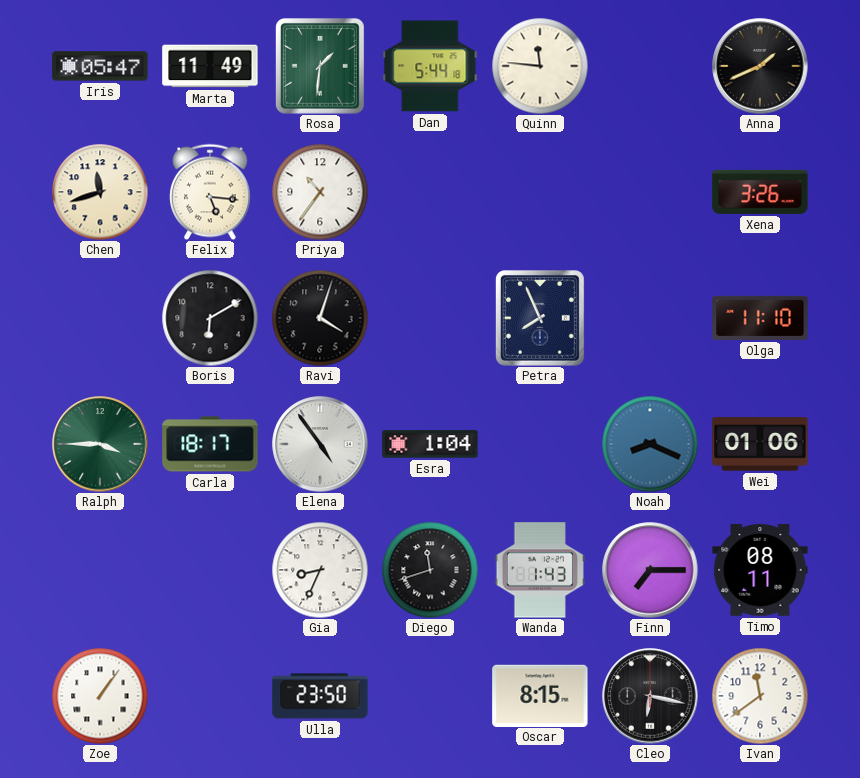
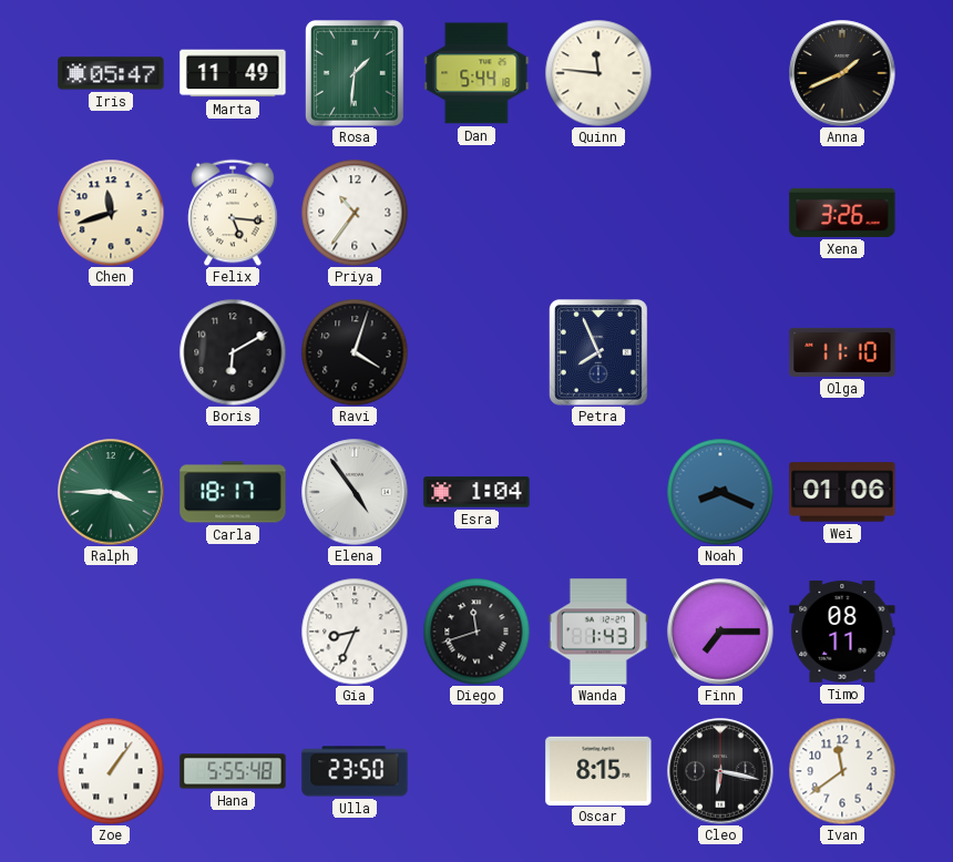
Hana: none -> 5:55
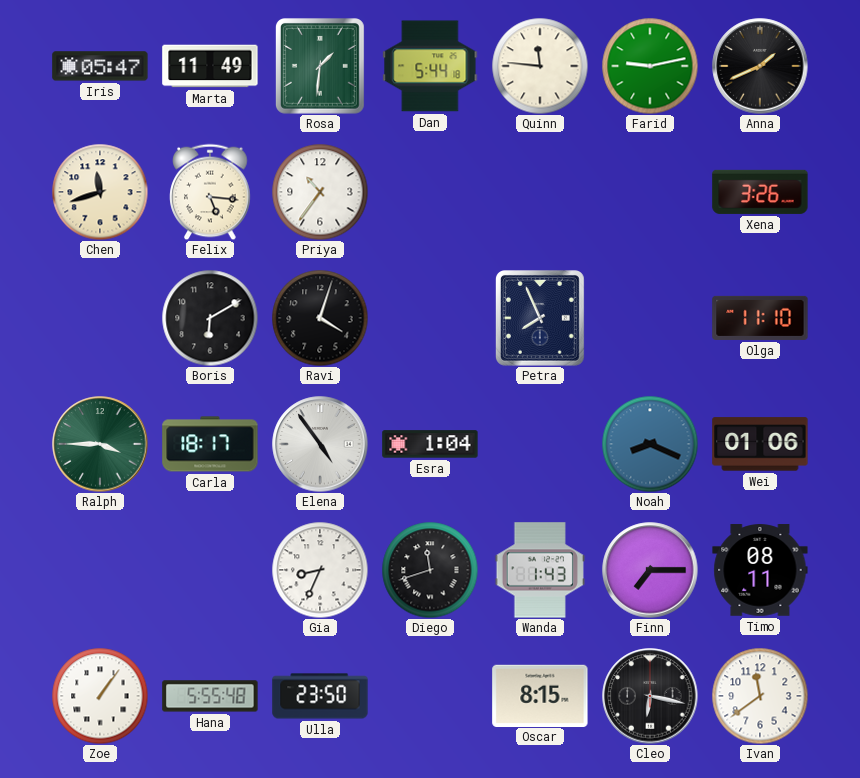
Farid: none -> 9:13
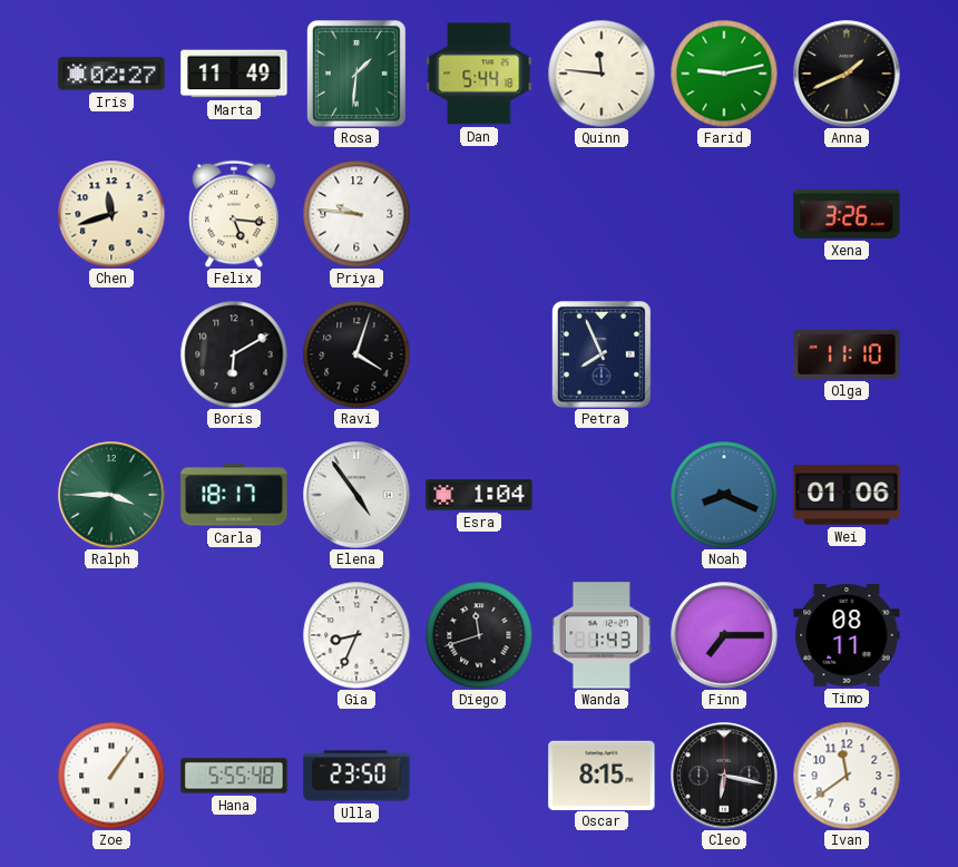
Iris: 05:47 -> 02:27
Priya: 10:36 -> 9:46
